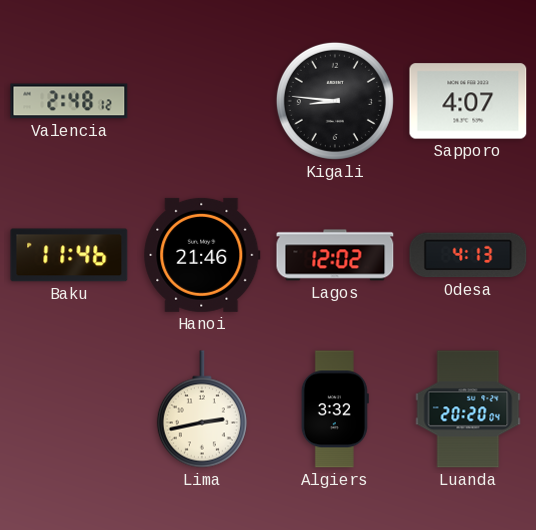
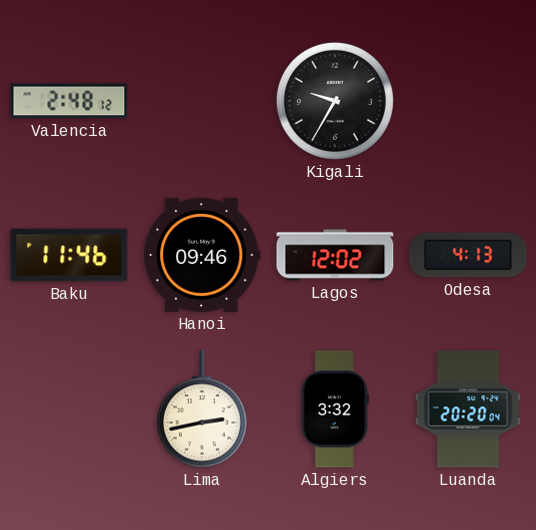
Kigali: 8:46 -> 9:35
Sapporo: 4:07 -> none
Hanoi: 21:46 -> 09:46
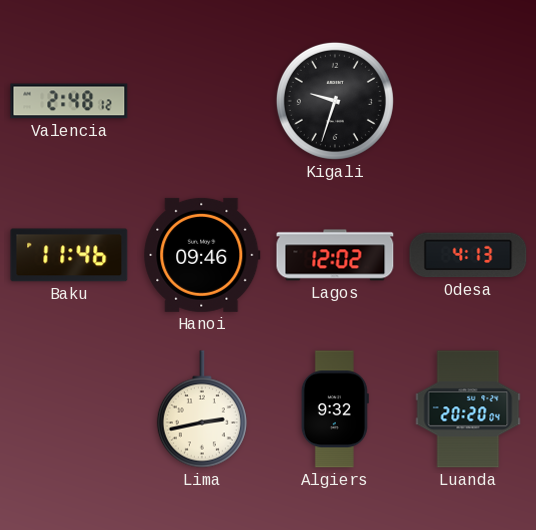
Kigali: 9:35 -> 9:33
Algiers: 3:32 -> 9:32
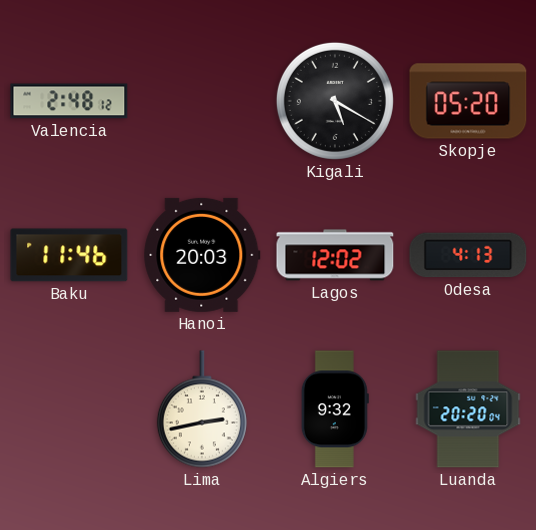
Kigali: 9:33 -> 5:20
Skopje: none -> 05:20
Hanoi: 09:46 -> 20:03
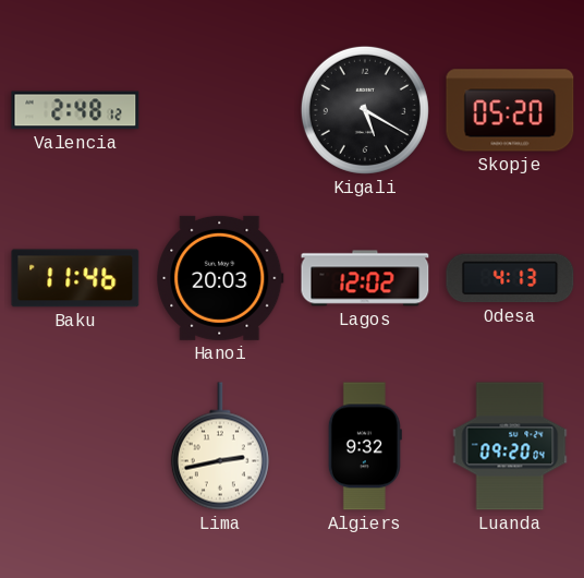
Luanda: 20:20 -> 09:20
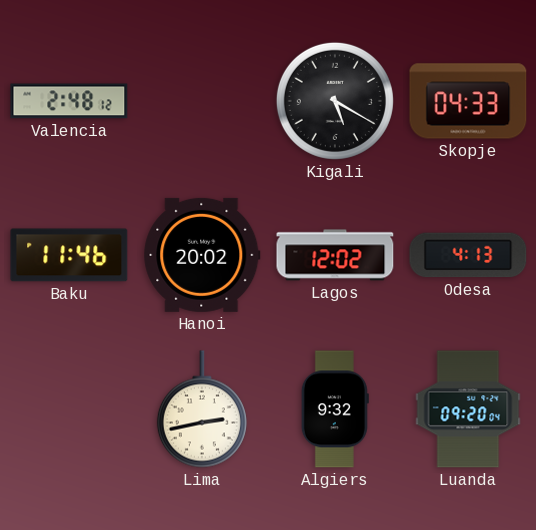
Skopje: 05:20 -> 04:33
Hanoi: 20:03 -> 20:02
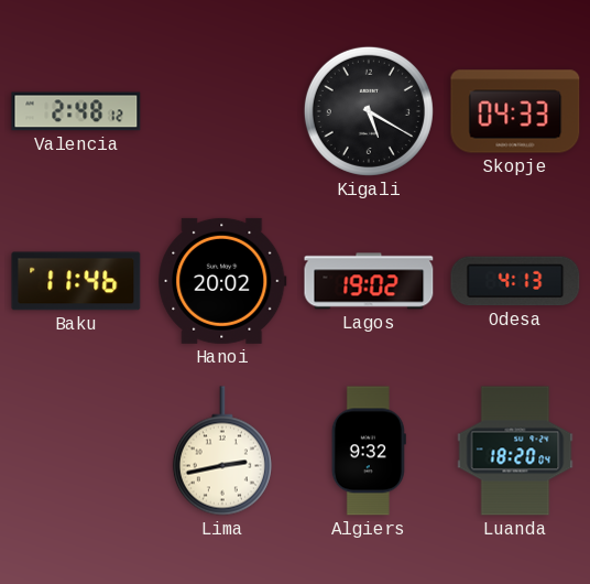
Lagos: 12:02 -> 19:02
Luanda: 09:20 -> 18:20
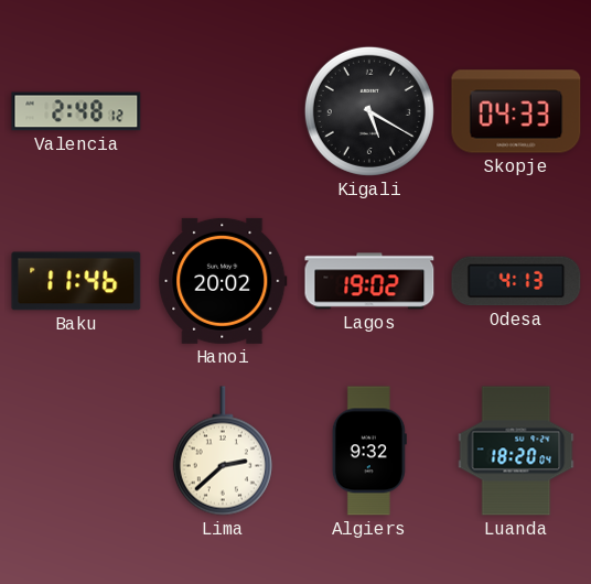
Lima: 2:43 -> 2:38
